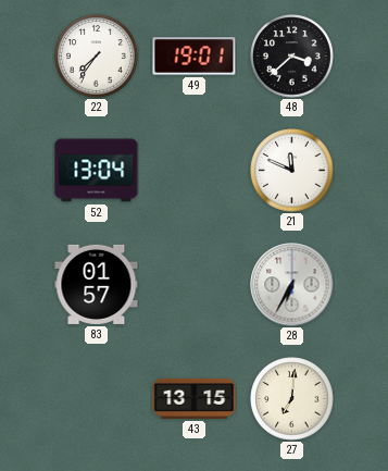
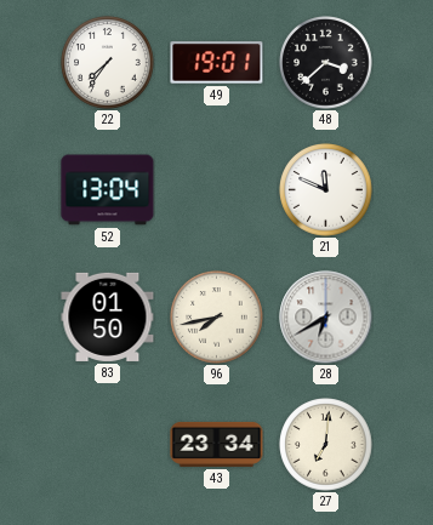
83: 01:57 -> 01:50
96: none -> 7:43
28: 6:35 -> 6:40
43: 13:15 -> 23:34
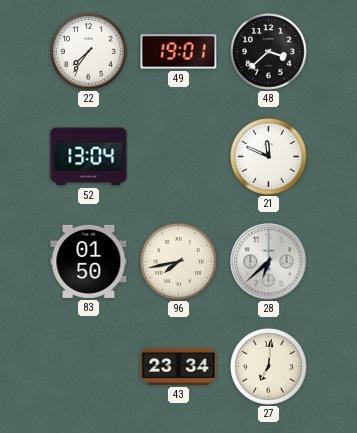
28: 6:40 -> 6:38
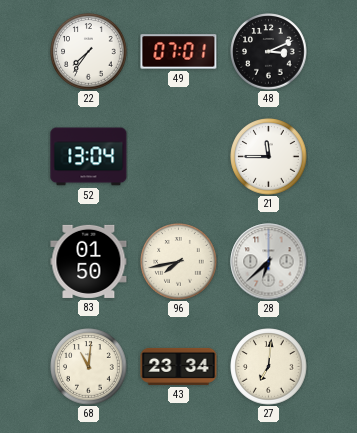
49: 19:01 -> 07:01
48: 3:38 -> 3:11
21: 11:49 -> 11:45
68: none -> 11:01
